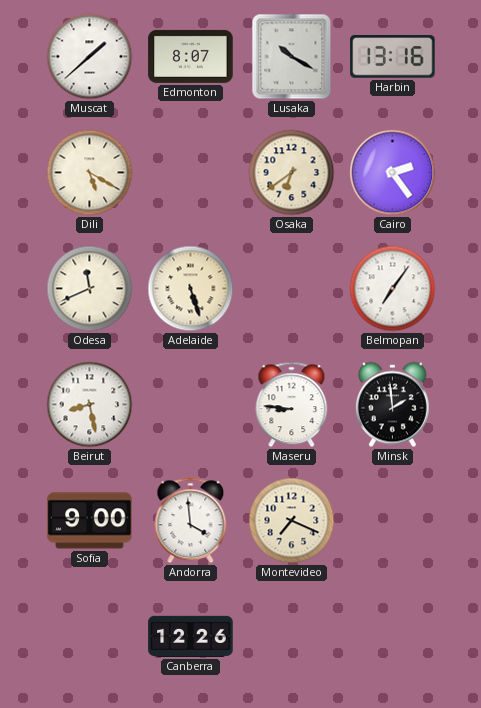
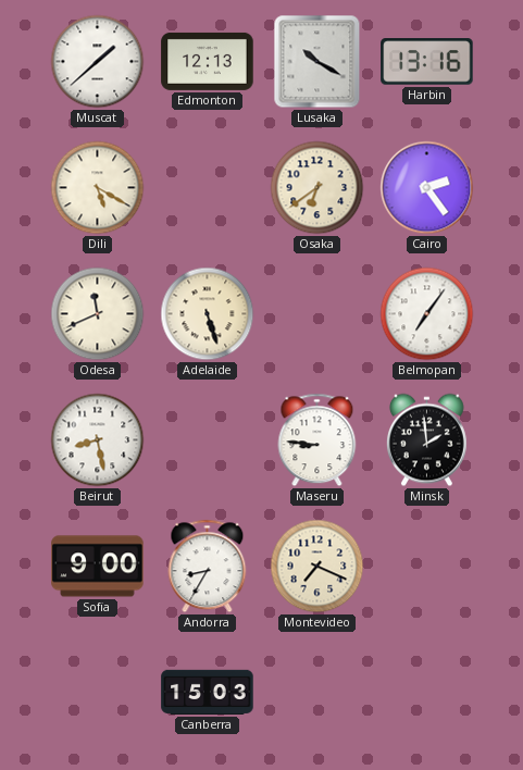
Edmonton: 8:07 -> 12:13
Andorra: 3:59 -> 8:35
Canberra: 12:26 -> 15:03
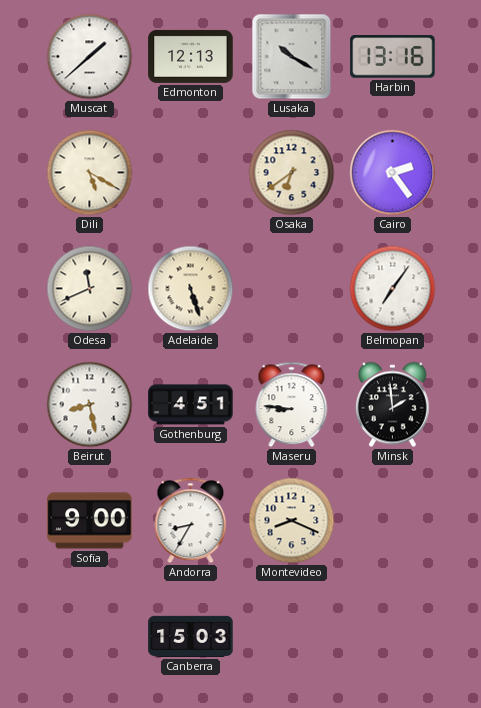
Gothenburg: none -> 4:51
Montevideo: 7:19 -> 8:19
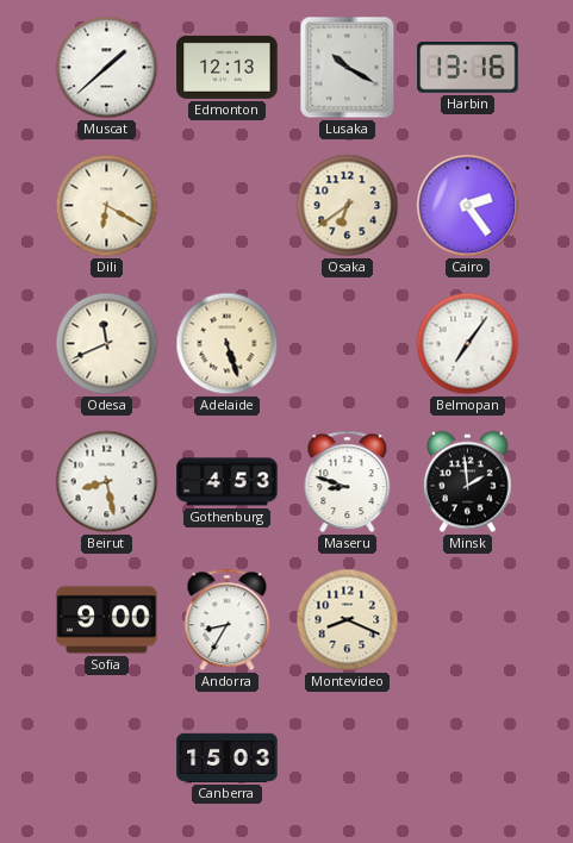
Dili: 5:20 -> 6:20
Gothenburg: 4:51 -> 4:53
Maseru: 8:46 -> 8:48
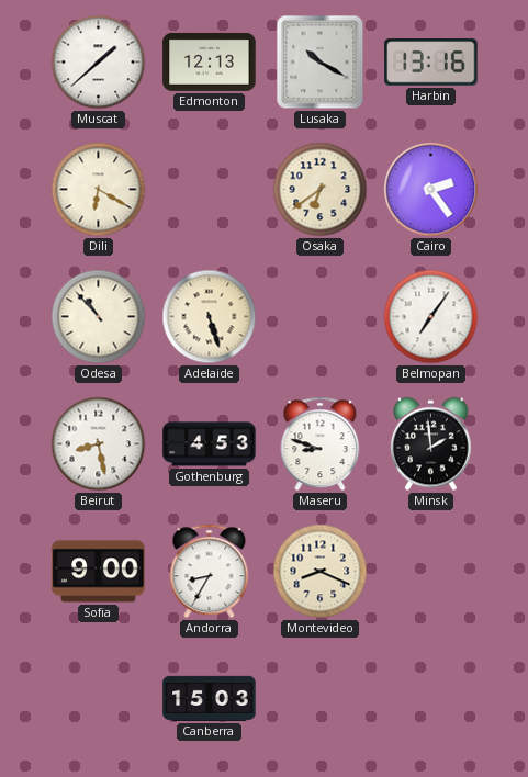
Odesa: 11:41 -> 10:53
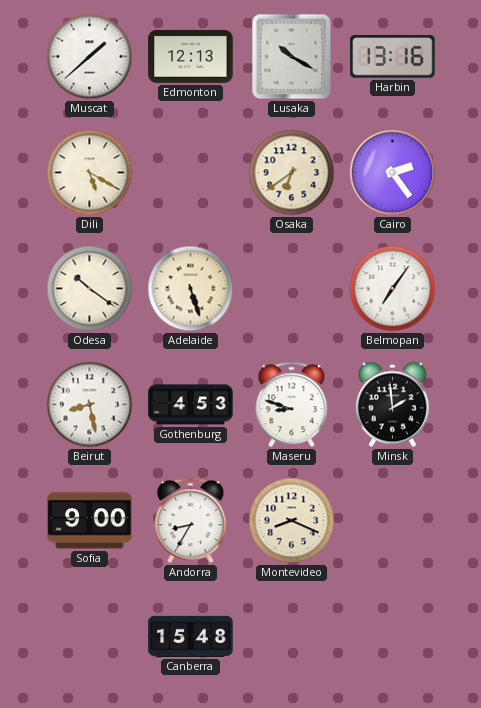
Dili: 6:20 -> 5:20
Odesa: 10:53 -> 10:21
Canberra: 15:03 -> 15:48
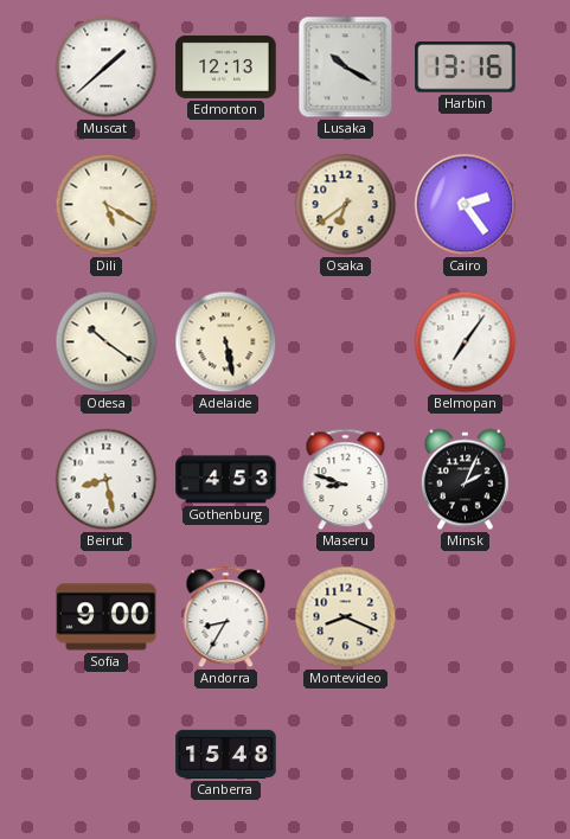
Adelaide: 5:27 -> 5:28
Minsk: 1:59 -> 2:04
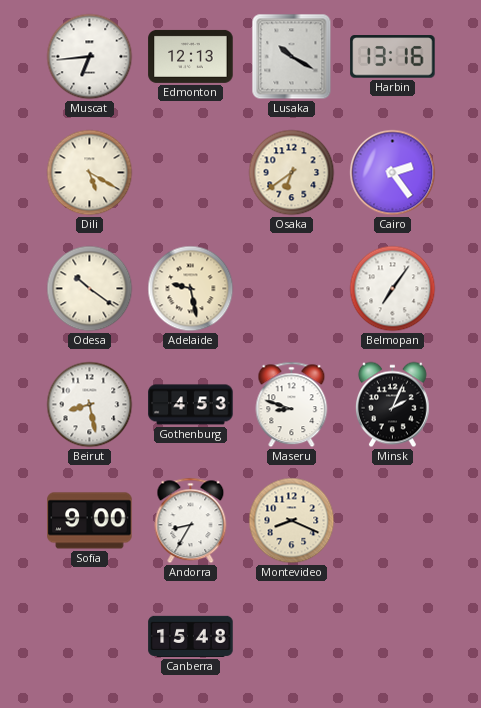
Muscat: 1:38 -> 6:44
Adelaide: 5:28 -> 9:28
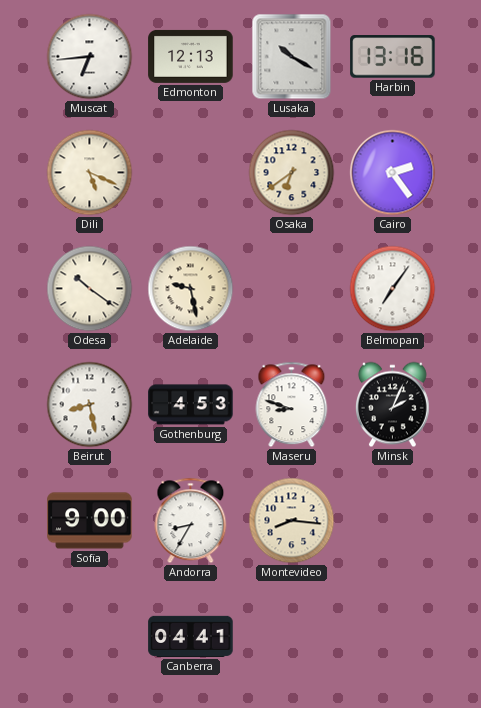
Dili: 5:20 -> 5:19
Montevideo: 8:19 -> 8:16
Canberra: 15:48 -> 04:41
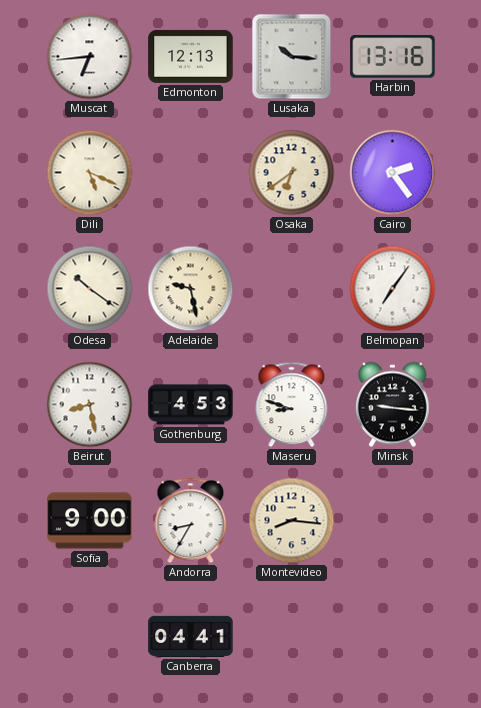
Lusaka: 10:20 -> 10:16
Minsk: 2:04 -> 9:16
